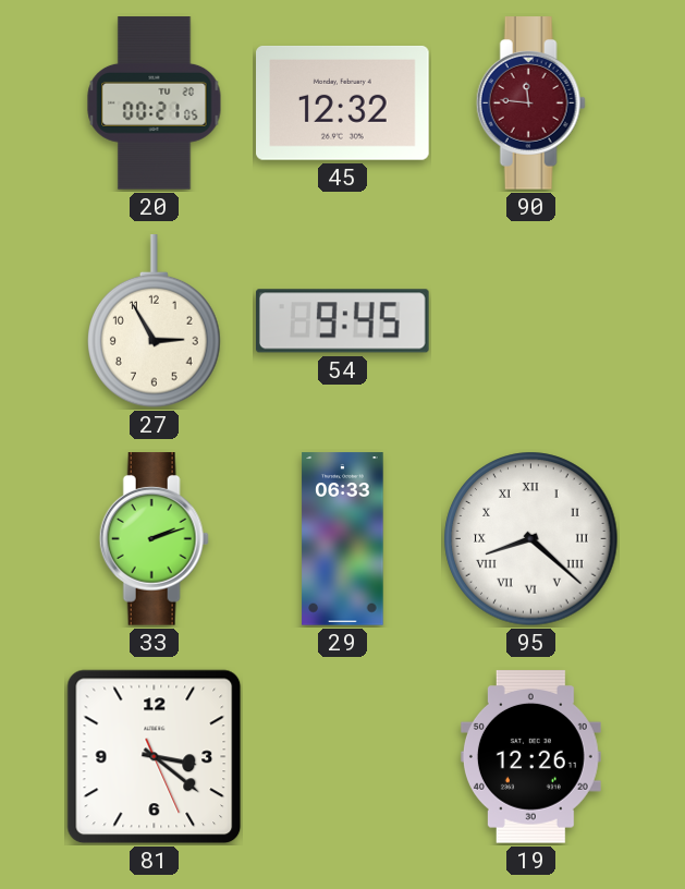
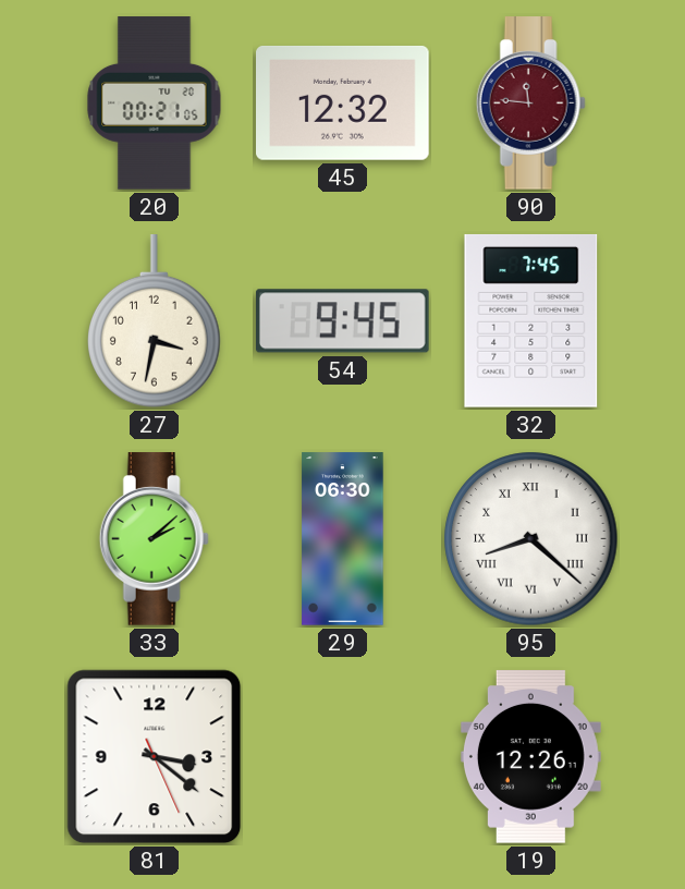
27: 2:55 -> 3:32
32: none -> 7:45
33: 2:12 -> 2:08
29: 06:33 -> 06:30
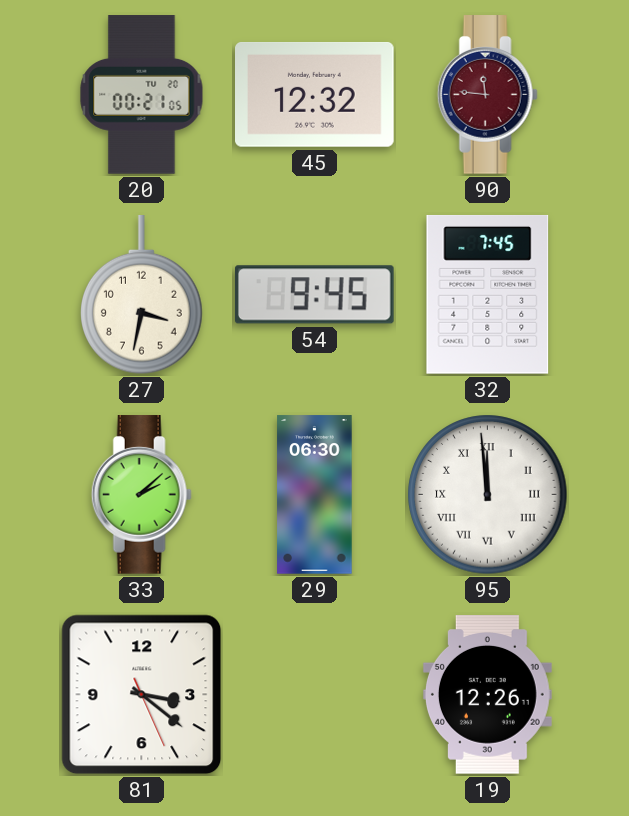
95: 8:22 -> 11:59
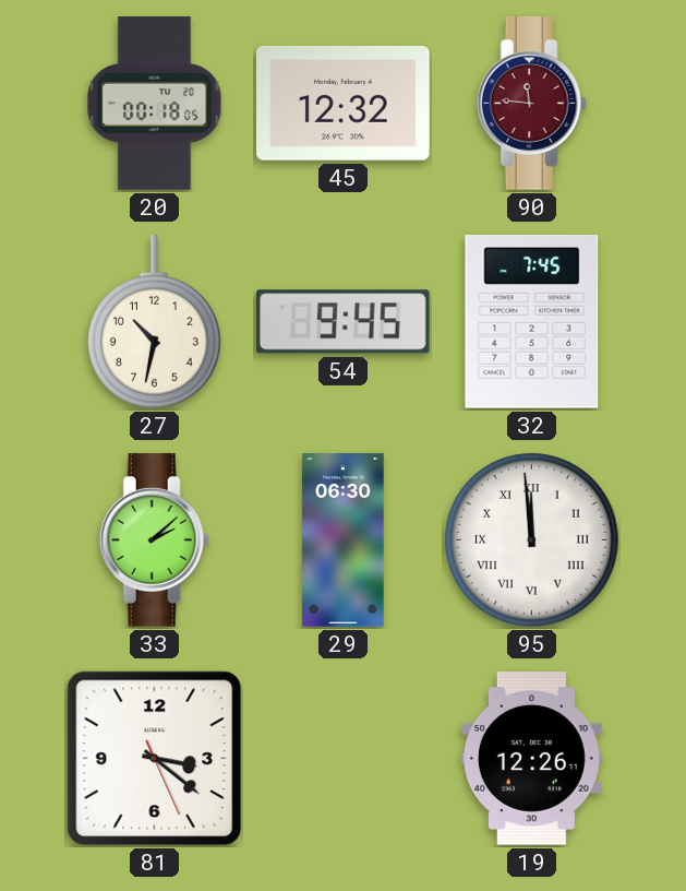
20: 00:21 -> 00:18
27: 3:32 -> 10:32
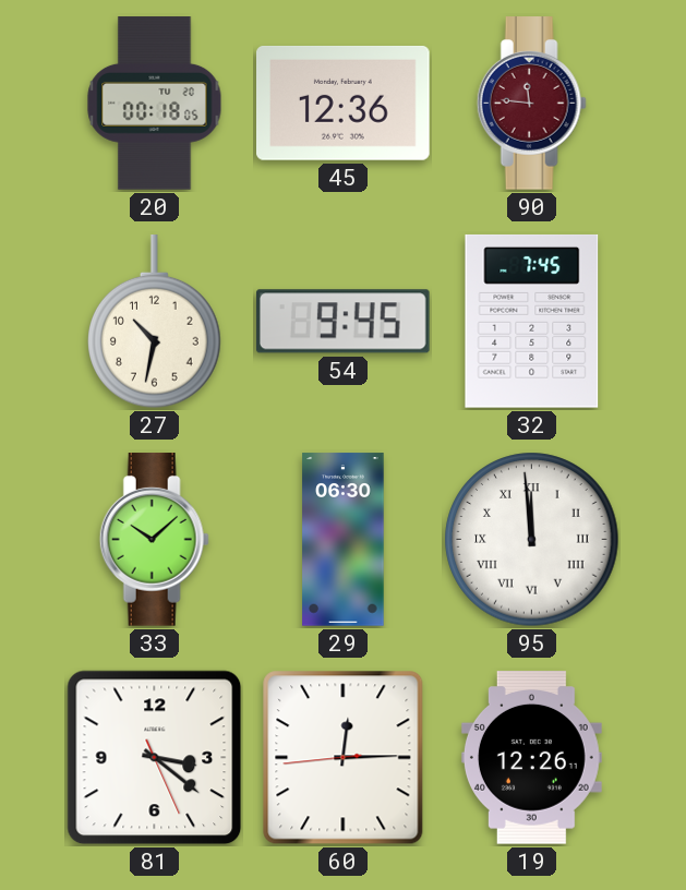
45: 12:32 -> 12:36
33: 2:08 -> 10:08
60: none -> 12:14
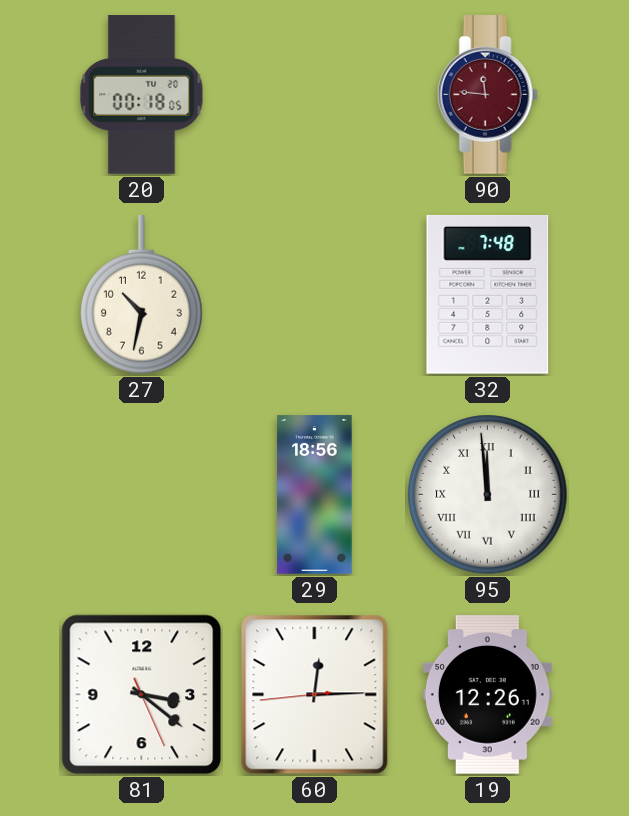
45: 12:36 -> none
54: 9:45 -> none
32: 7:45 -> 7:48
33: 10:08 -> none
29: 06:30 -> 18:56
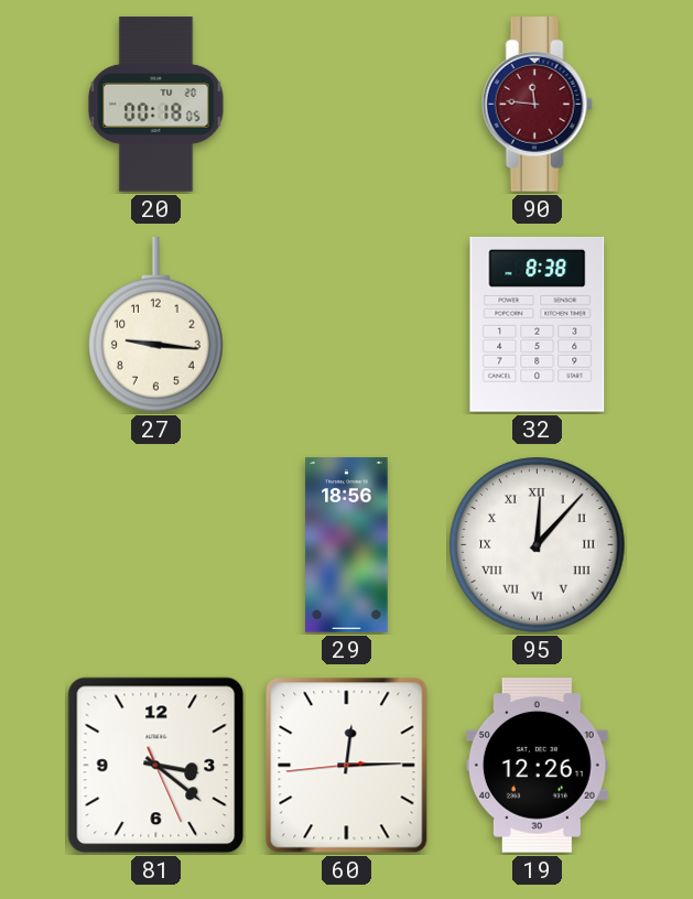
27: 10:32 -> 9:16
32: 7:48 -> 8:38
95: 11:59 -> 12:07
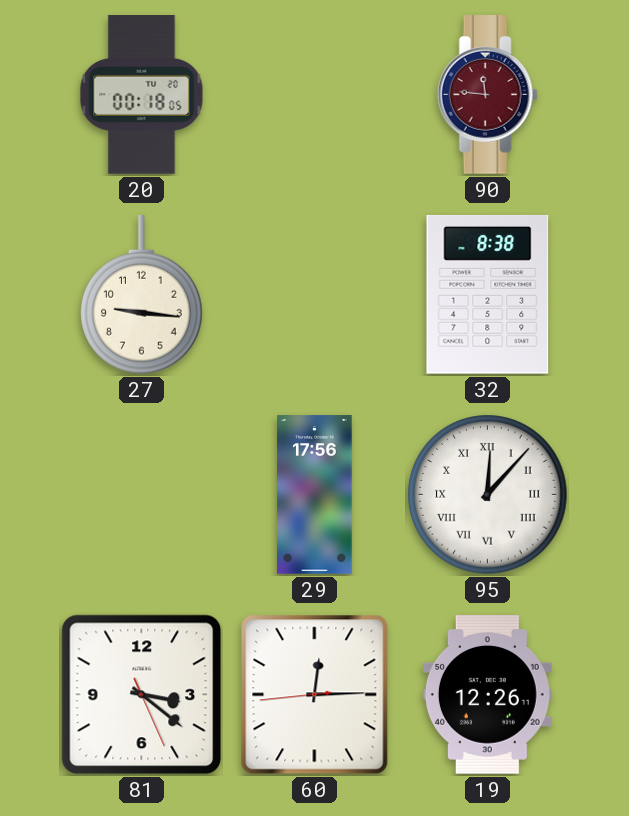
29: 18:56 -> 17:56
